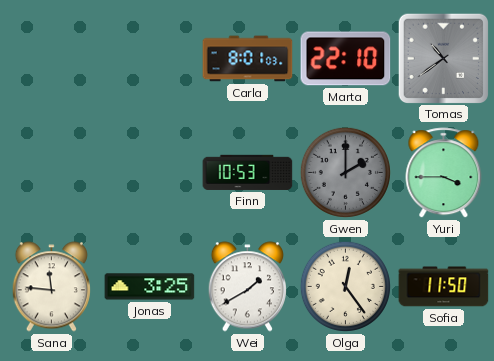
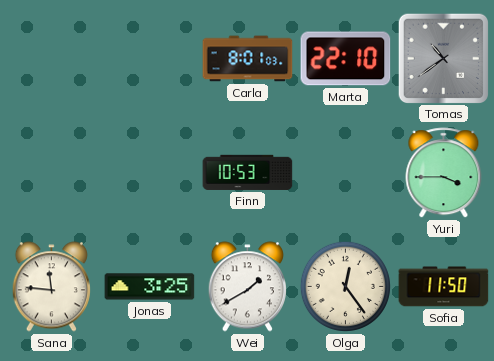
Gwen: 2:00 -> none
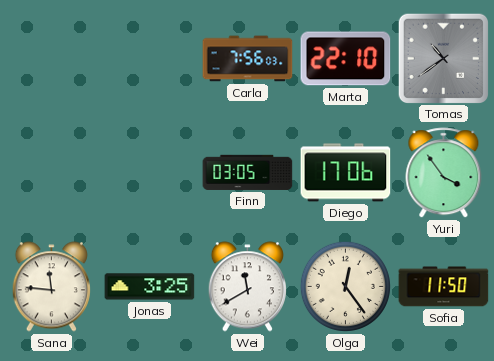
Carla: 8:01 -> 7:56
Finn: 10:53 -> 03:05
Diego: none -> 17:06
Yuri: 3:45 -> 3:54
Wei: 1:40 -> 11:40
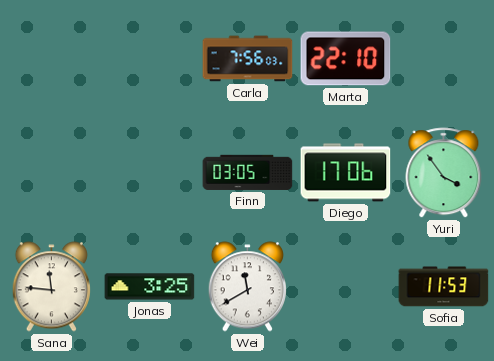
Tomas: 10:39 -> none
Olga: 12:24 -> none
Sofia: 11:50 -> 11:53
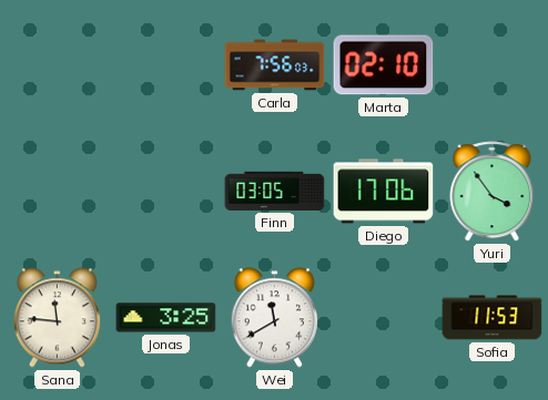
Marta: 22:10 -> 02:10
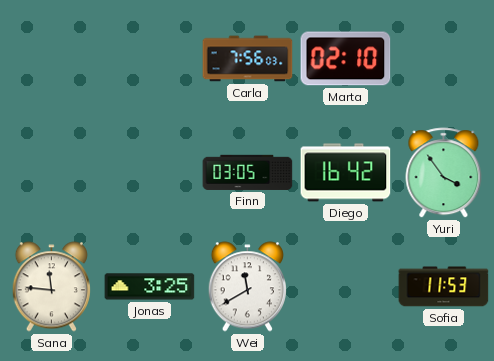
Diego: 17:06 -> 16:42
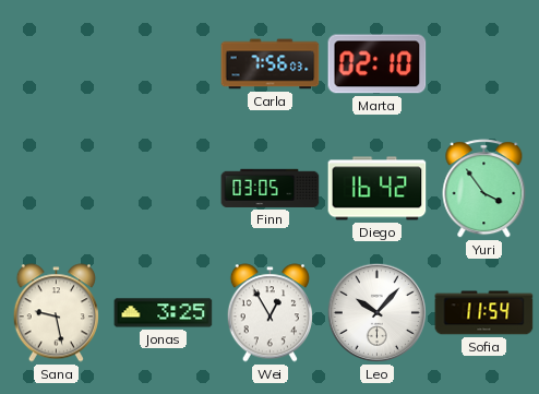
Sana: 11:46 -> 9:28
Wei: 11:40 -> 12:55
Leo: none -> 10:07
Sofia: 11:53 -> 11:54
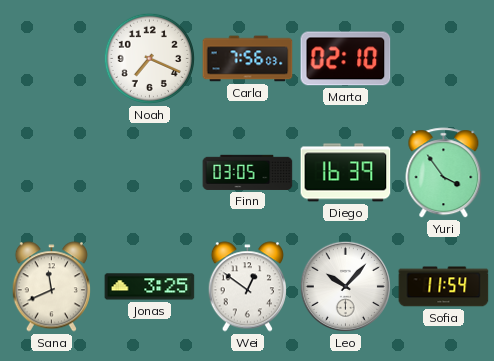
Noah: none -> 7:19
Diego: 16:42 -> 16:39
Sana: 9:28 -> 11:41
Wei: 12:55 -> 12:51
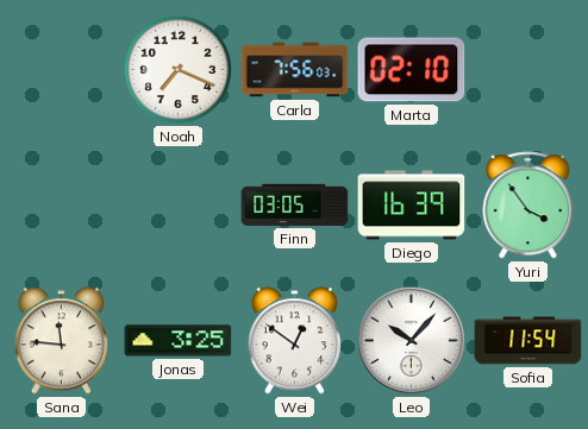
Sana: 11:41 -> 11:46
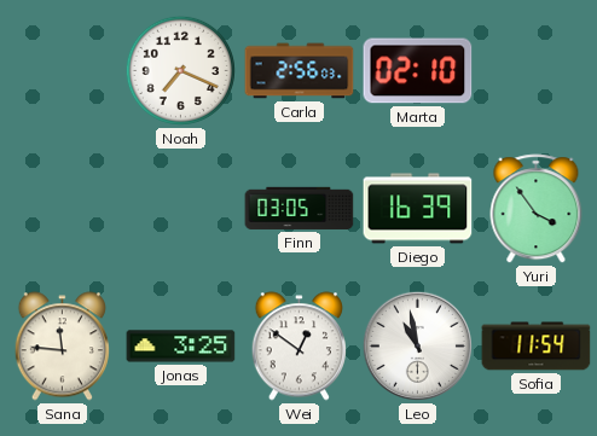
Carla: 7:56 -> 2:56
Leo: 10:07 -> 10:58
